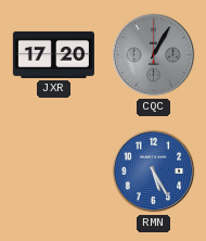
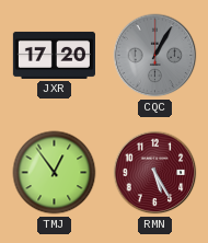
TMJ: none -> 12:54
RMN dial: blue -> burgundy
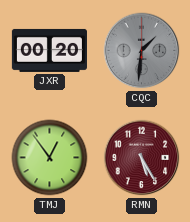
JXR: 17:20 -> 00:20
CQC: 1:05 -> 1:31
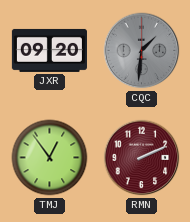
JXR: 00:20 -> 09:20
RMN: 5:25 -> 2:11
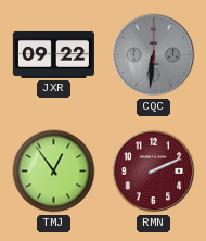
JXR: 09:20 -> 09:22
CQC: 1:31 -> 6:31
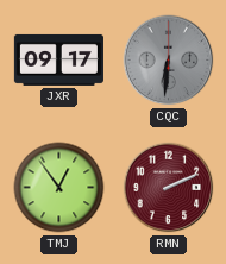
JXR: 09:22 -> 09:17
